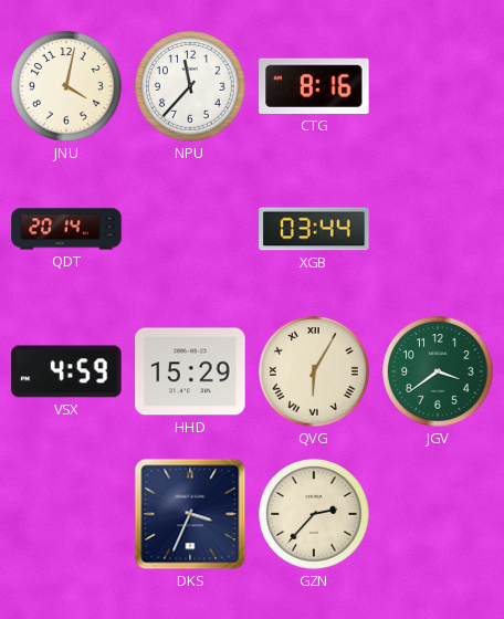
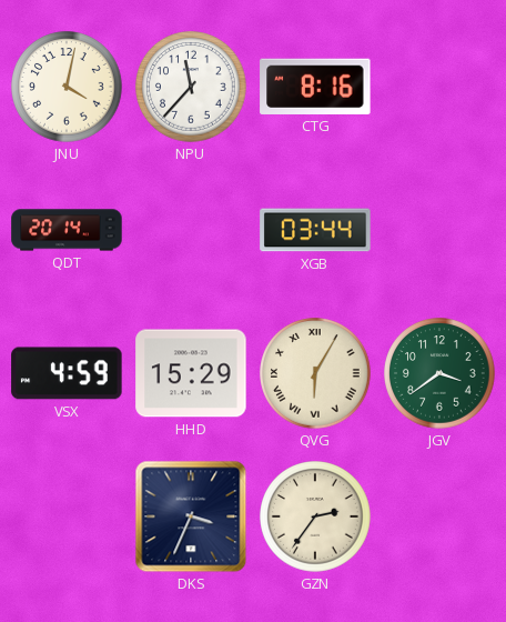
GZN: 2:37 -> 2:36
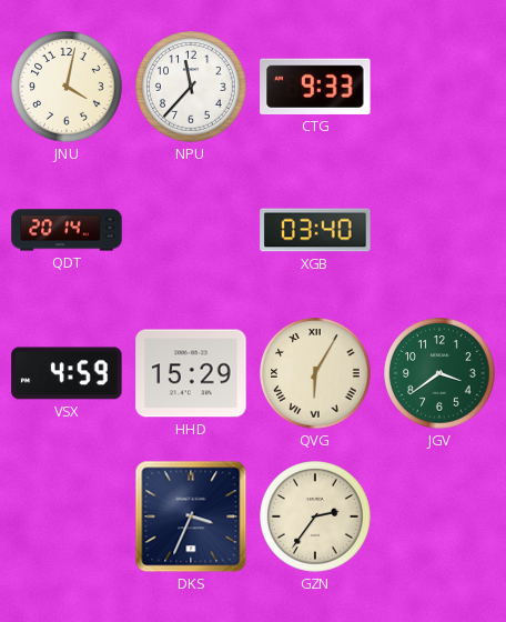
CTG: 8:16 -> 9:33
XGB: 03:44 -> 03:40
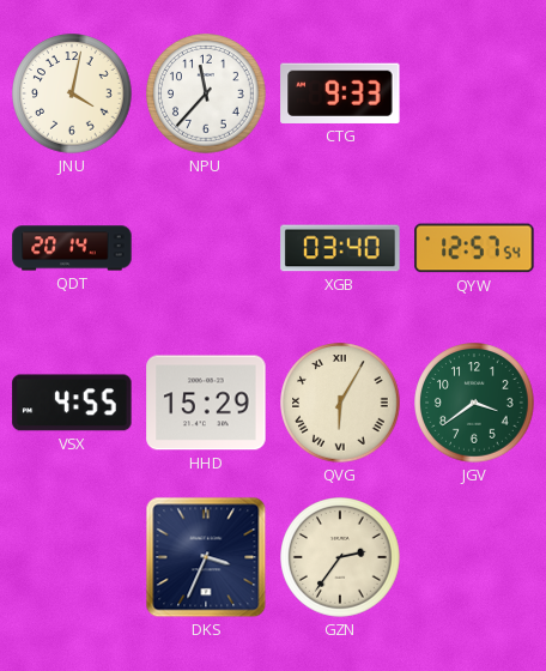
QYW: none -> 12:57
VSX: 4:59 -> 4:55
